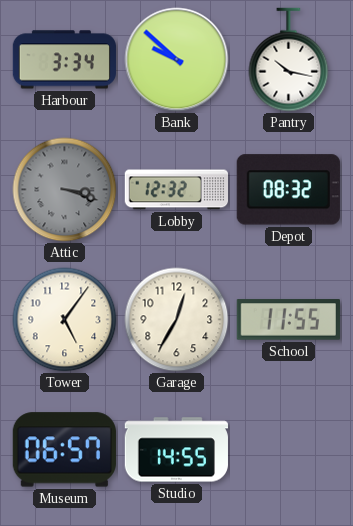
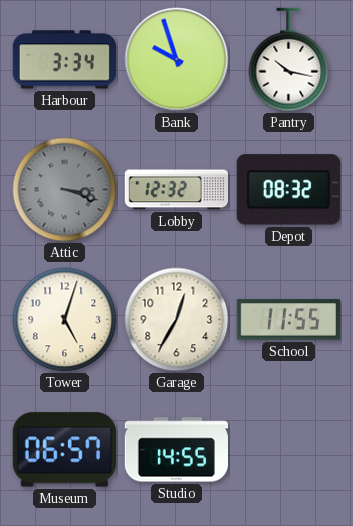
Bank: 9:52 -> 9:57
Tower: 5:06 -> 5:03
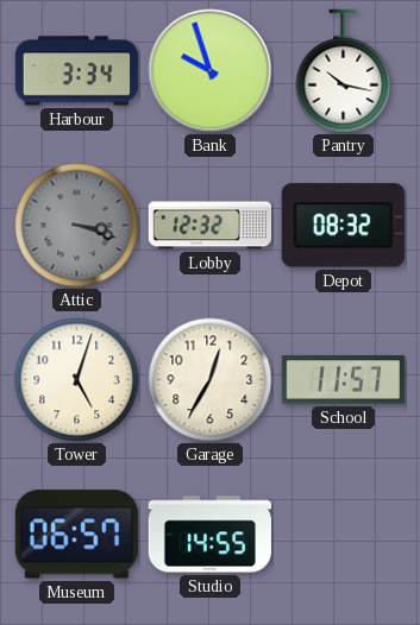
School: 11:55 -> 11:57
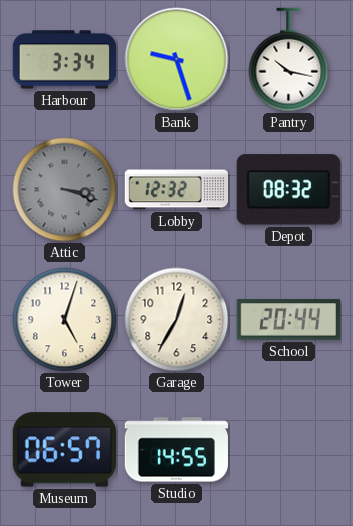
Bank: 9:57 -> 9:27
School: 11:57 -> 20:44
